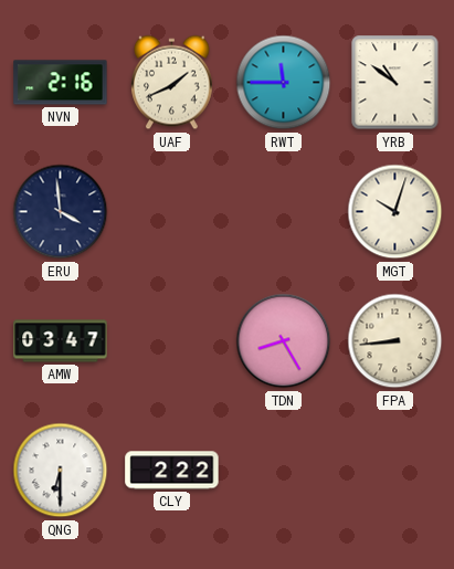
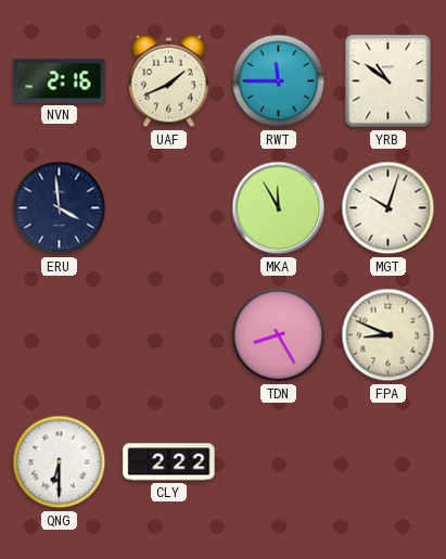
MKA: none -> 11:55
AMW: 03:47 -> none
FPA: 8:44 -> 8:49
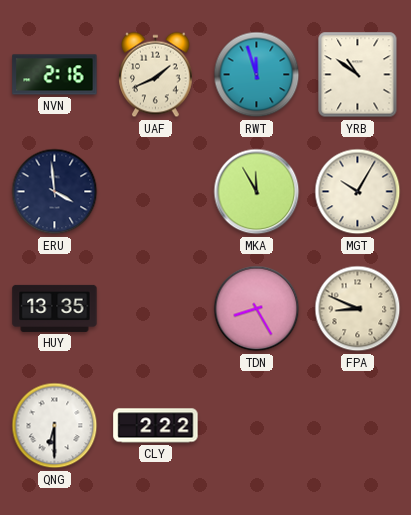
RWT: 11:45 -> 11:57
MGT: 10:03 -> 10:05
HUY: none -> 13:35
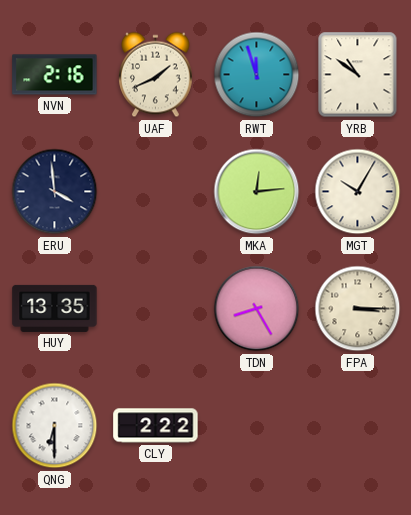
MKA: 11:55 -> 12:14
FPA: 8:49 -> 3:15
